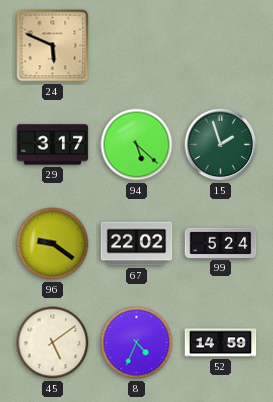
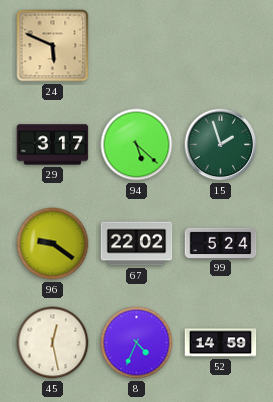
45: 5:09 -> 12:28
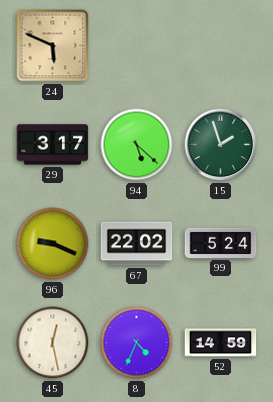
96: 9:21 -> 9:19
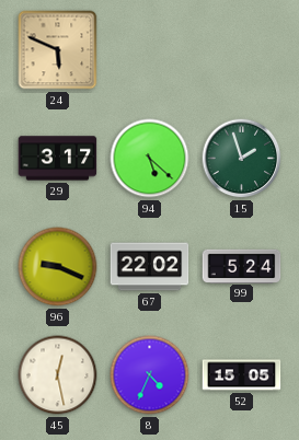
52: 14:59 -> 15:05
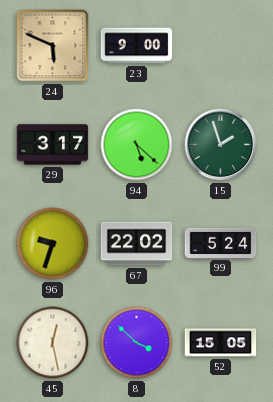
23: none -> 9:00
96: 9:19 -> 9:33
8: 4:34 -> 3:52
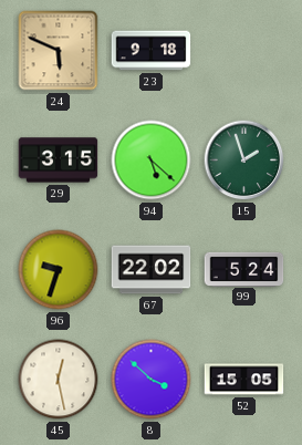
23: 9:00 -> 9:18
29: 3:17 -> 3:15
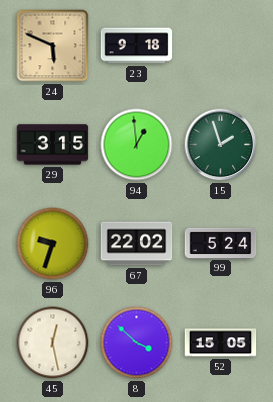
94: 5:22 -> 12:59
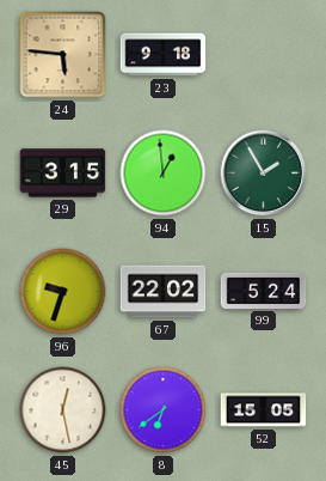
24: 5:49 -> 5:46
15: 1:57 -> 1:55
8: 3:52 -> 6:39
